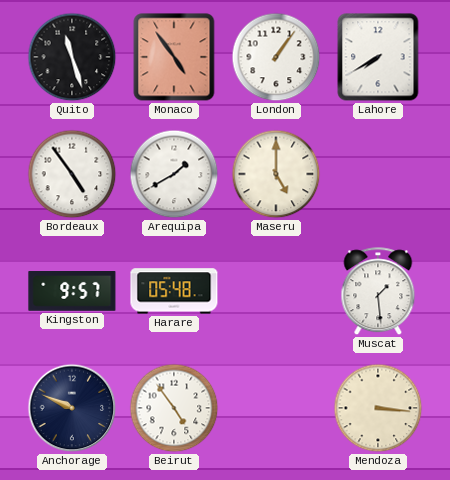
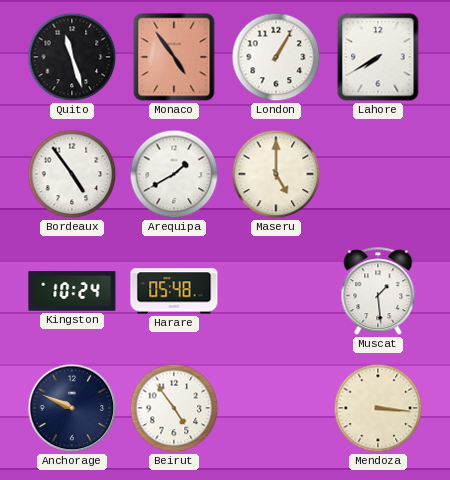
London: 1:06 -> 1:05
Kingston: 9:57 -> 10:24
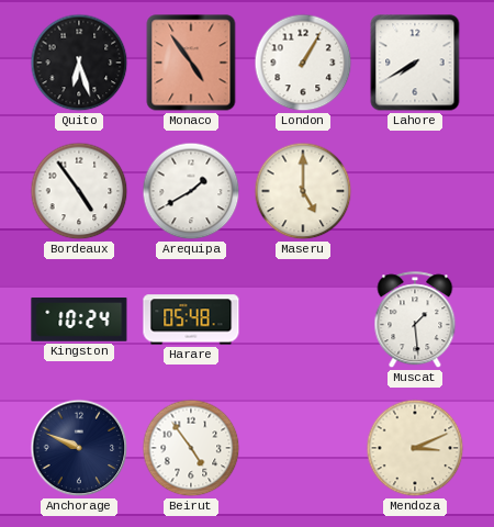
Quito: 11:27 -> 6:27
Mendoza: 3:16 -> 3:11
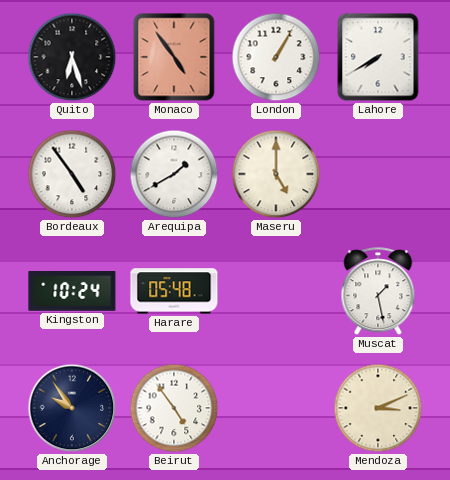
Muscat: 1:29 -> 1:28
Anchorage: 9:49 -> 9:54
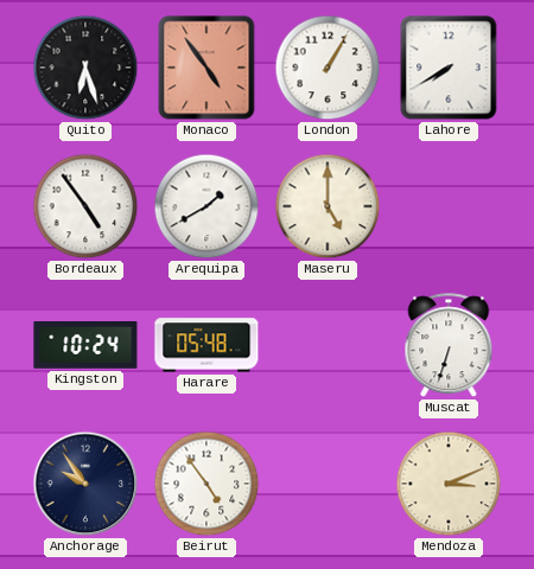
Muscat: 1:28 -> 6:33
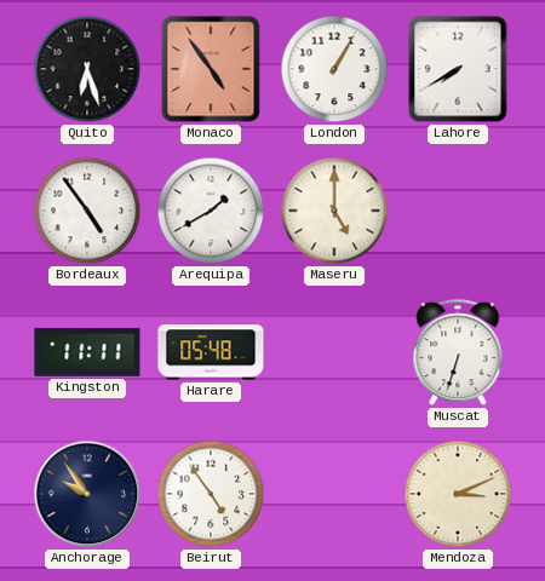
Kingston: 10:24 -> 11:11
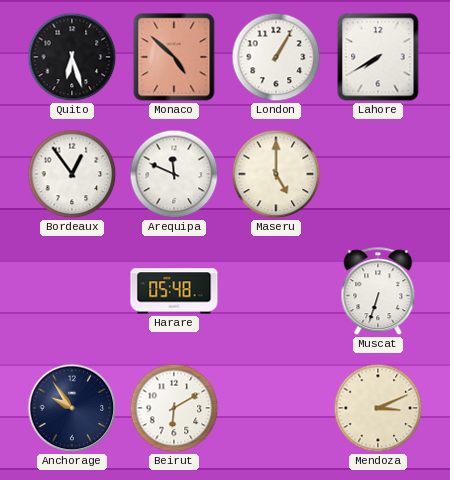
Monaco: 4:54 -> 4:52
Bordeaux: 4:54 -> 12:54
Arequipa: 1:40 -> 11:49
Kingston: 11:11 -> none
Beirut: 4:54 -> 6:10
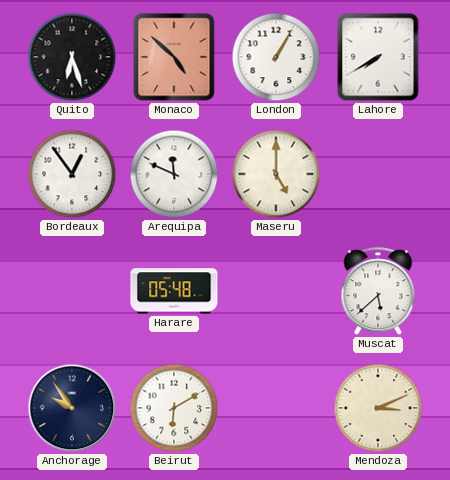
Muscat: 6:33 -> 5:38
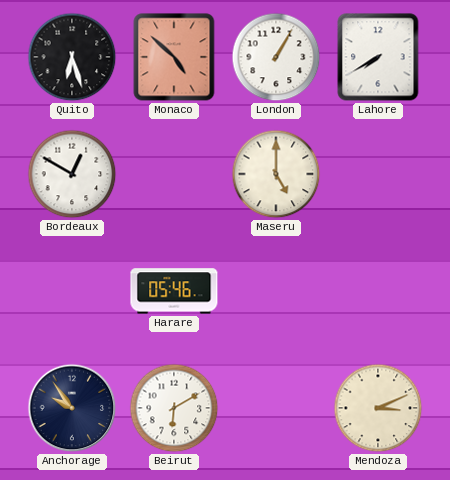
Bordeaux: 12:54 -> 12:50
Arequipa: 11:49 -> none
Harare: 05:48 -> 05:46
Muscat: 5:38 -> none
